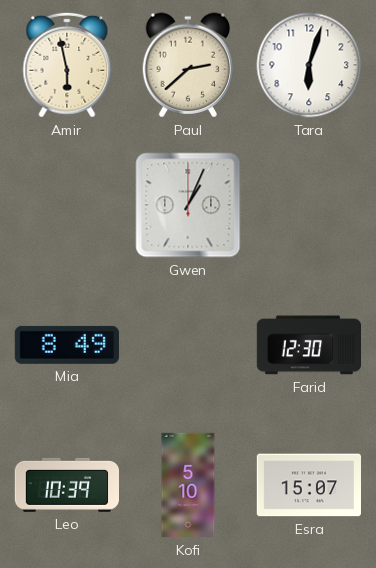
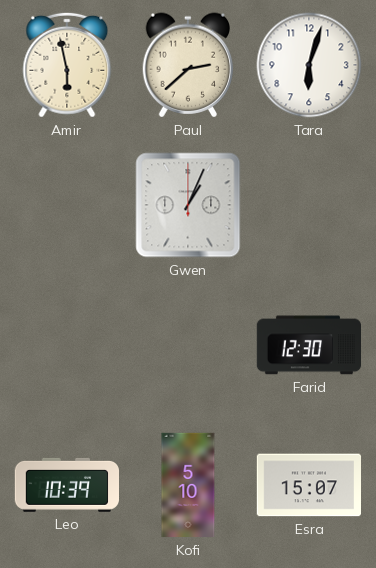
Mia: 8:49 -> none
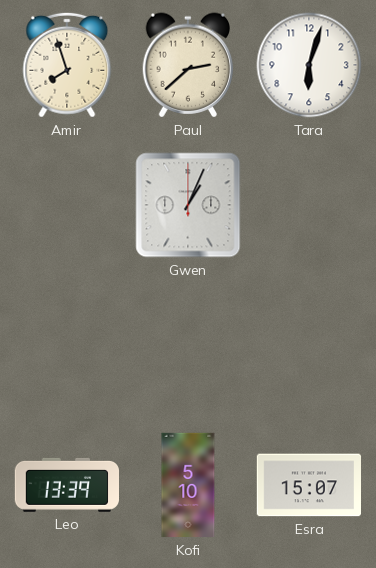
Amir: 5:58 -> 7:57
Farid: 12:30 -> none
Leo: 10:39 -> 13:39
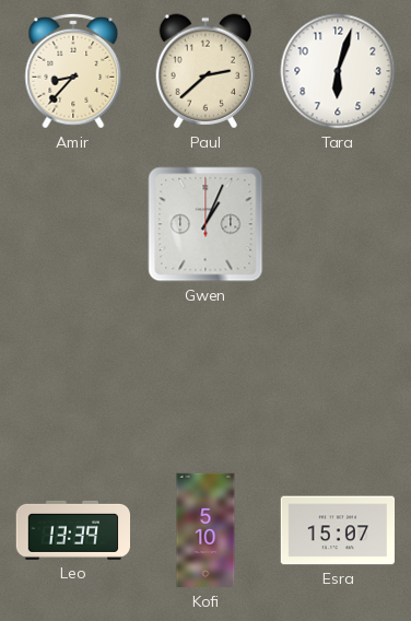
Amir: 7:57 -> 8:37
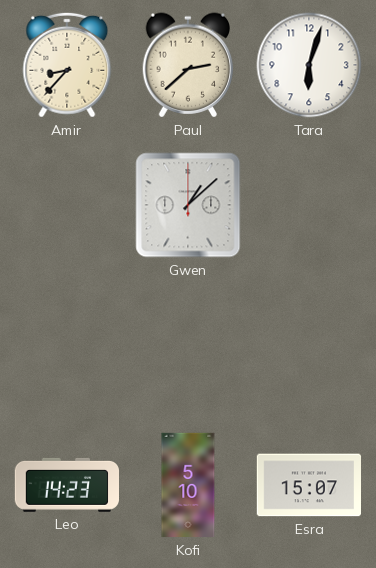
Gwen: 1:04 -> 1:08
Leo: 13:39 -> 14:23
